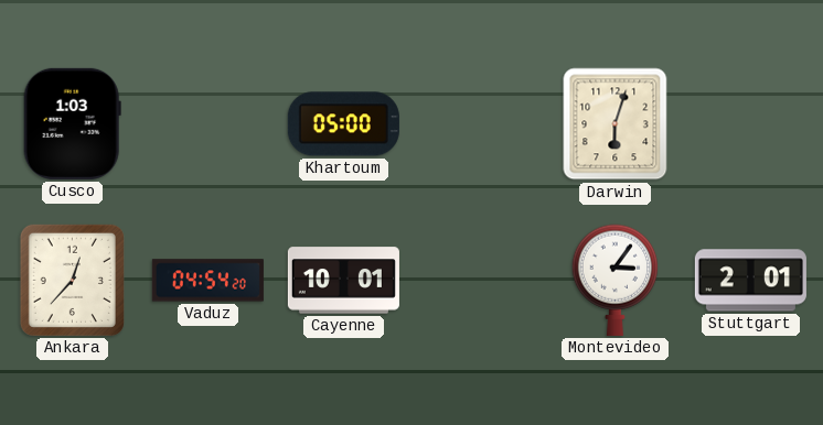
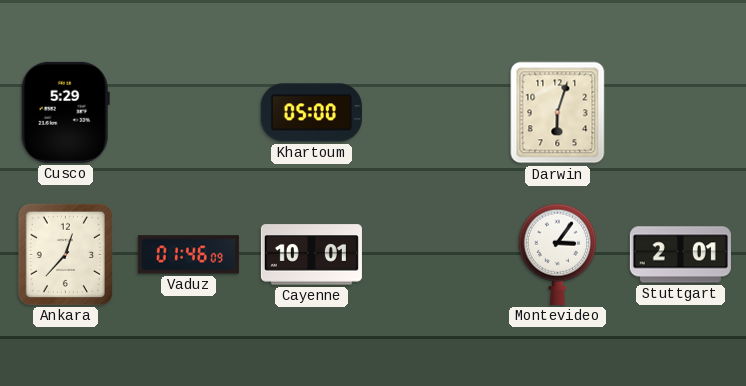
Cusco: 1:03 -> 5:29
Vaduz: 04:54 -> 01:46
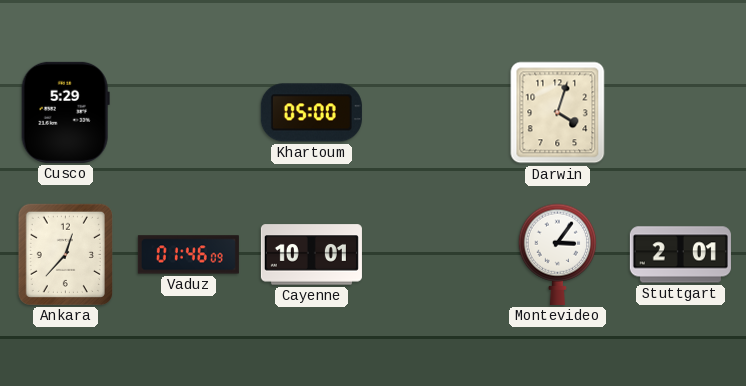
Darwin: 6:03 -> 4:03
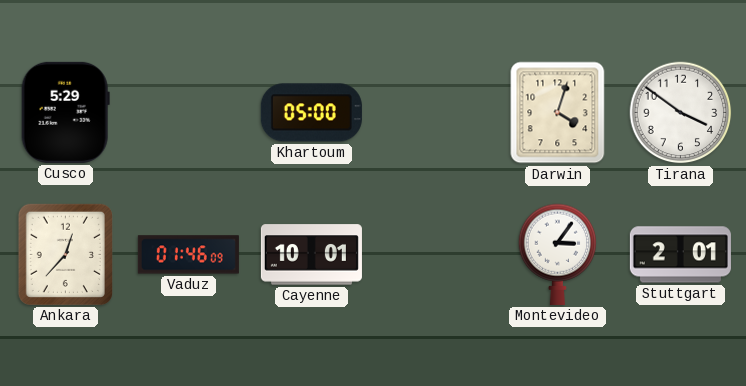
Tirana: none -> 3:51
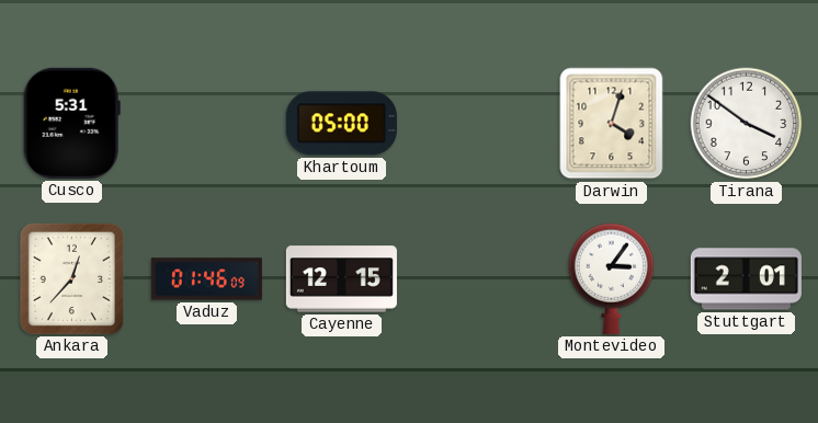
Cusco: 5:29 -> 5:31
Cayenne: 10:01 -> 12:15
